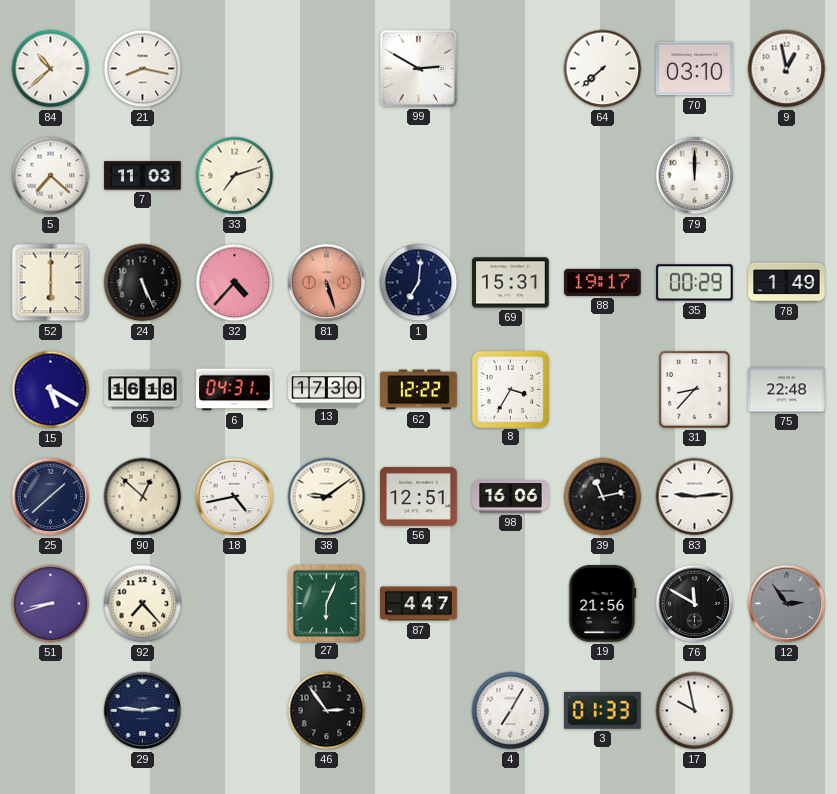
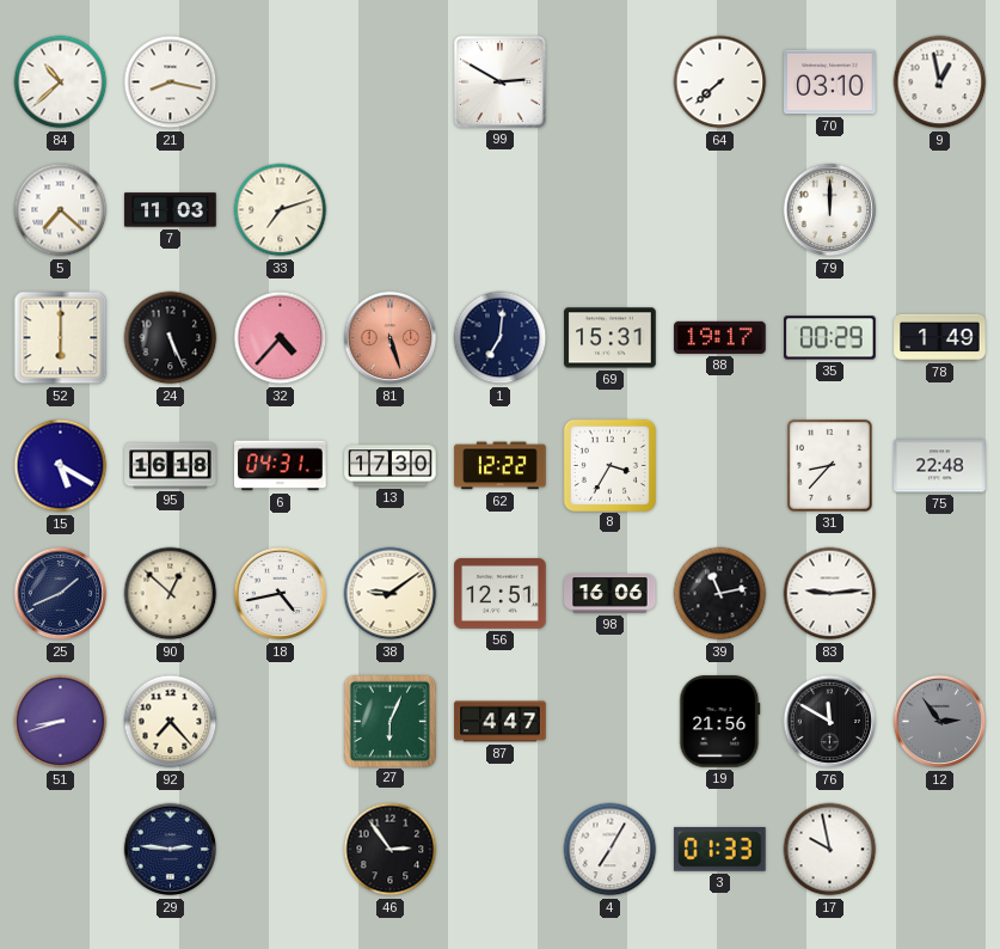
25: 1:38 -> 1:41
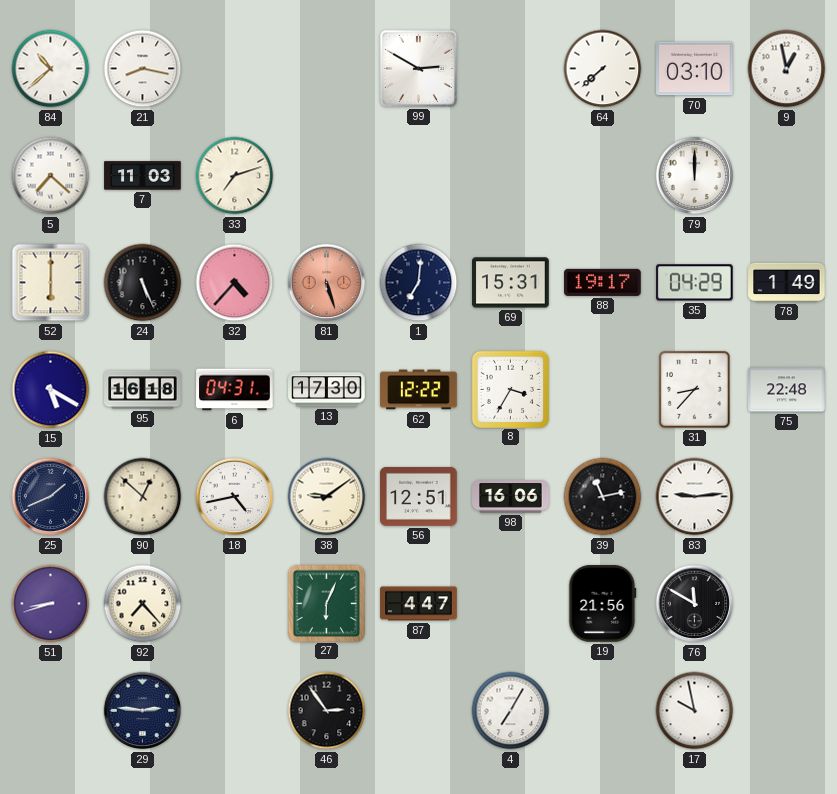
35: 00:29 -> 04:29
12: 2:54 -> none
3: 01:33 -> none
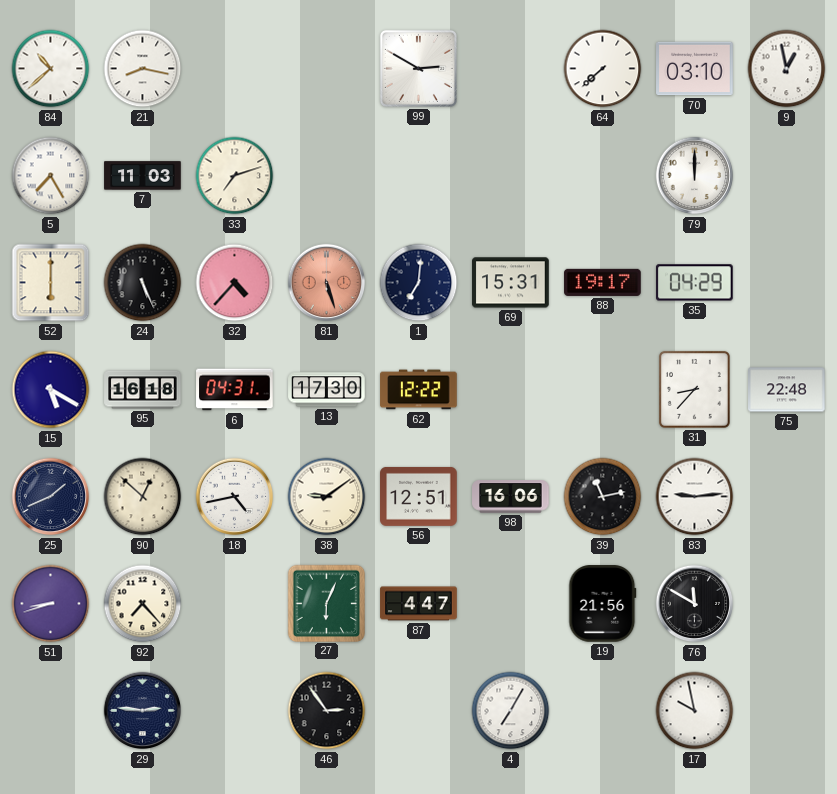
5: 7:22 -> 7:25
78: 1:49 -> none
8: 3:35 -> none
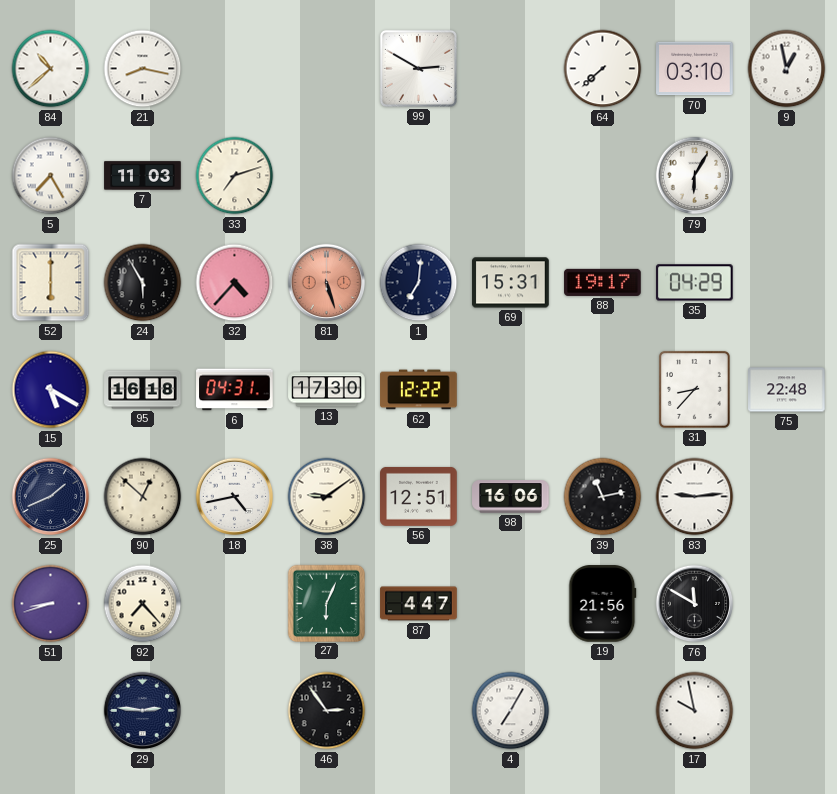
79: 12:00 -> 6:05
24: 5:26 -> 5:55
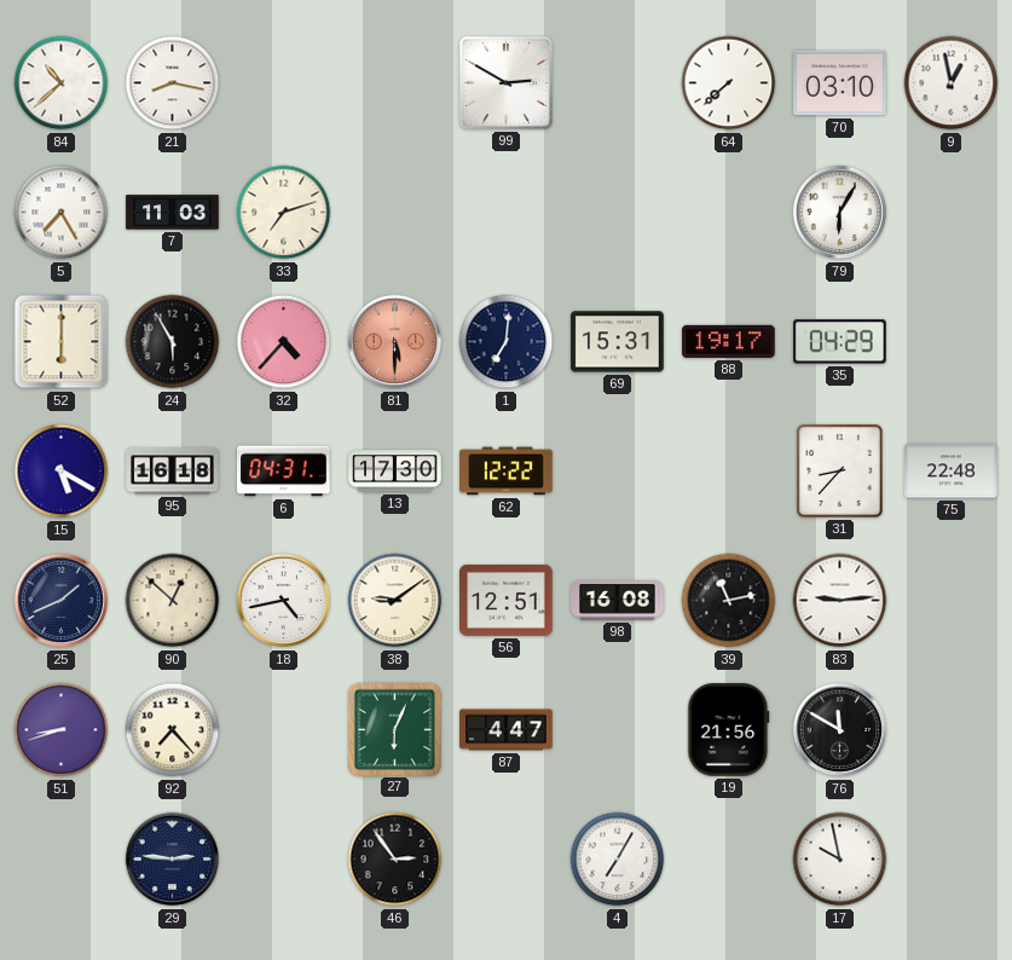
81: 5:27 -> 5:30
98: 16:06 -> 16:08
